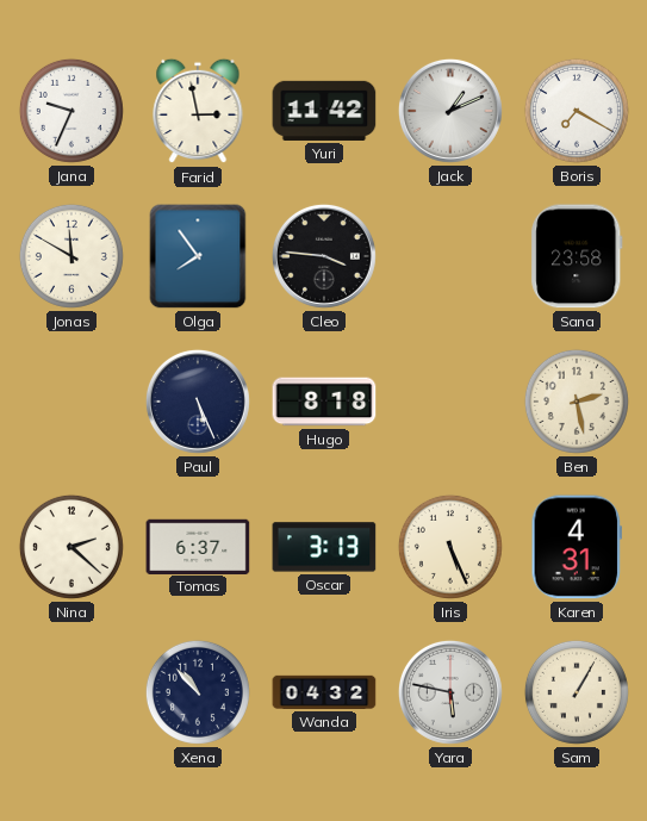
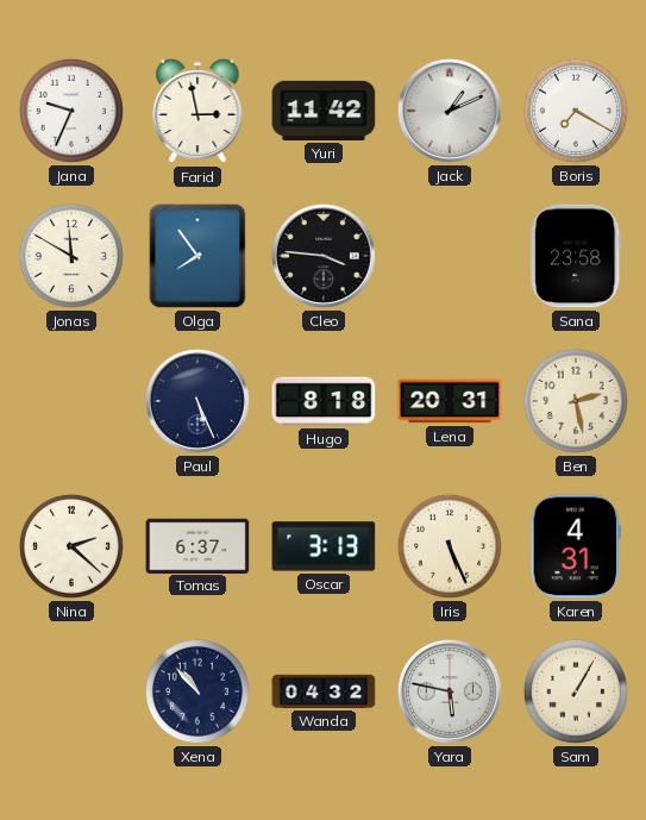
Lena: none -> 20:31
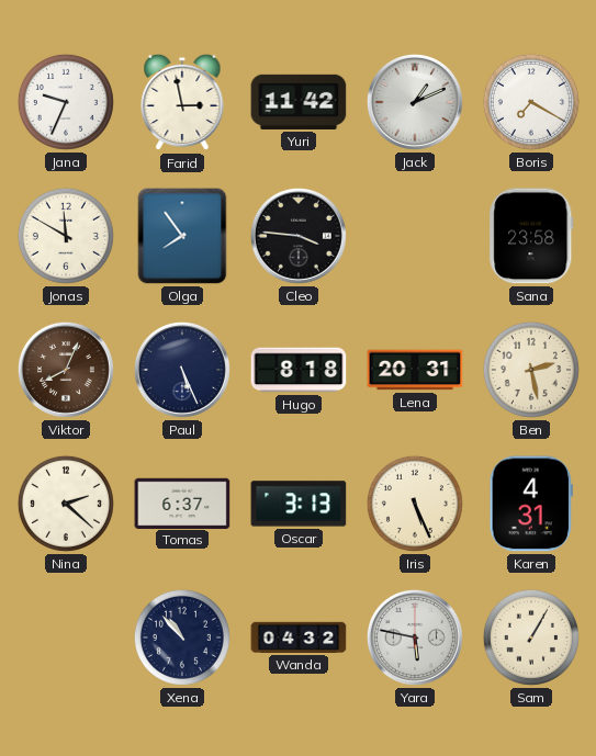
Viktor: none -> 8:04
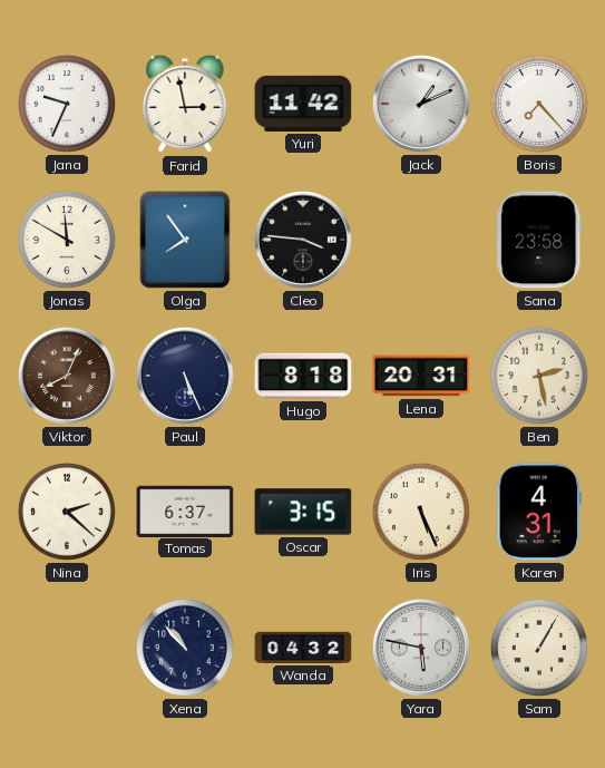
Boris: 7:20 -> 7:23
Oscar: 3:13 -> 3:15
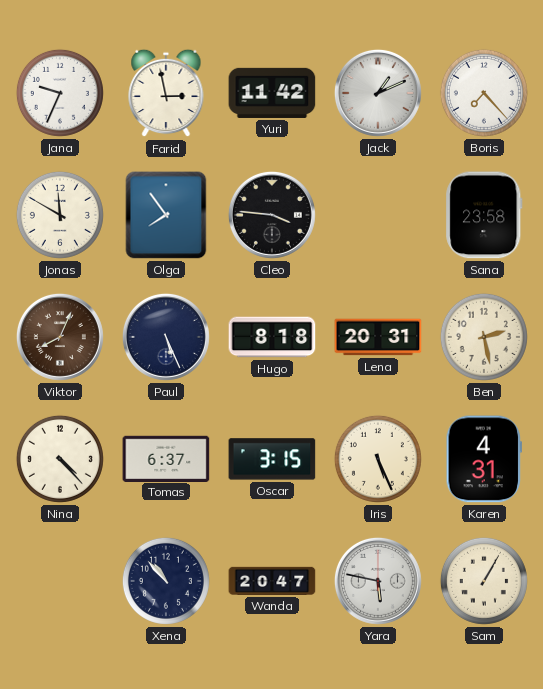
Nina: 2:22 -> 4:23
Wanda: 04:32 -> 20:47
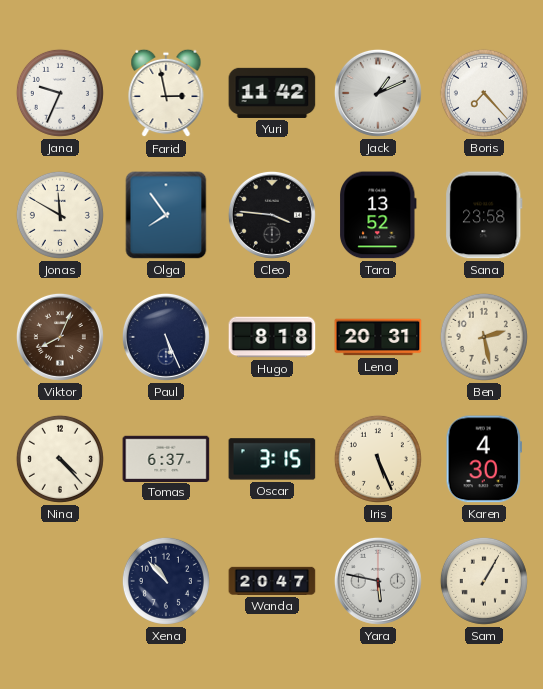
Tara: none -> 13:52
Karen: 4:31 -> 4:30
